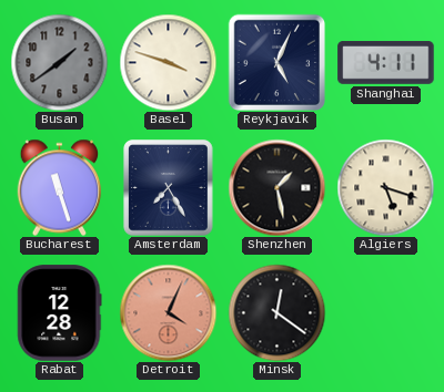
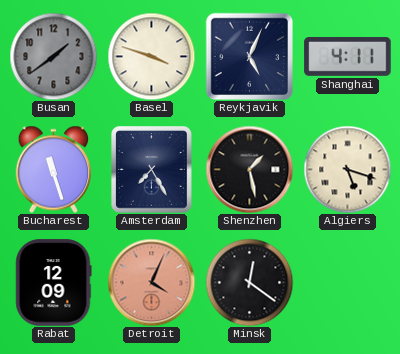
Rabat: 12:28 -> 12:09
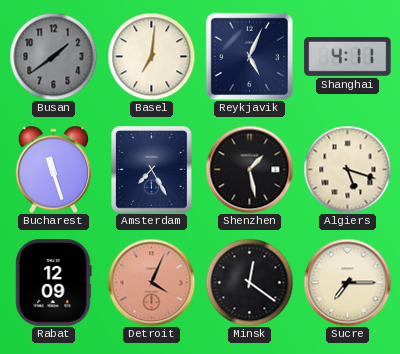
Basel: 3:48 -> 7:01
Sucre: none -> 7:15
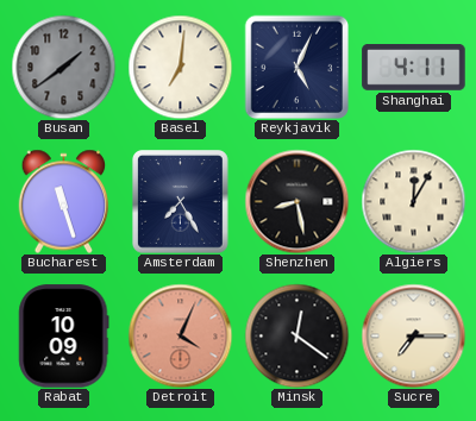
Shenzhen: 1:28 -> 8:28
Algiers: 5:18 -> 12:05
Rabat: 12:09 -> 10:09
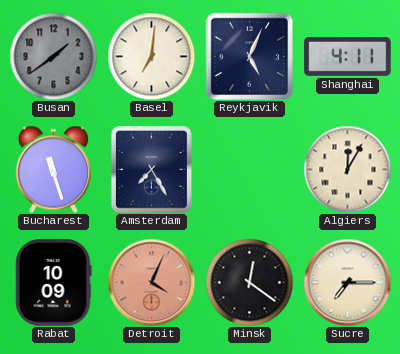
Shenzhen: 8:28 -> none
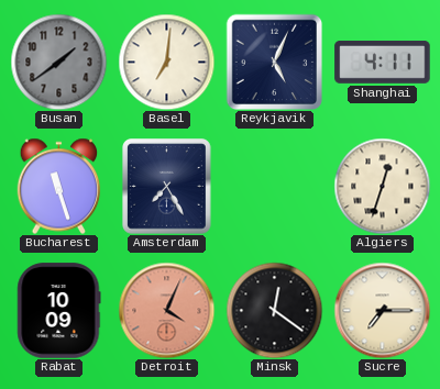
Algiers: 12:05 -> 12:33
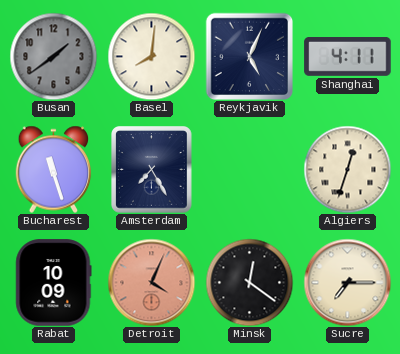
Basel: 7:01 -> 8:01
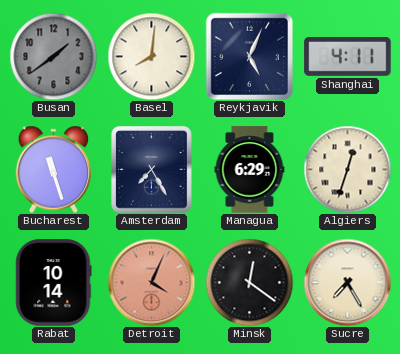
Managua: none -> 6:29
Rabat: 10:09 -> 10:14
Sucre: 7:15 -> 7:25
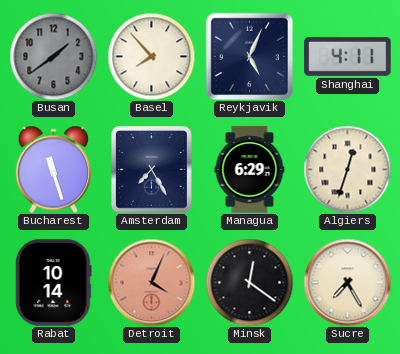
Basel: 8:01 -> 7:53
